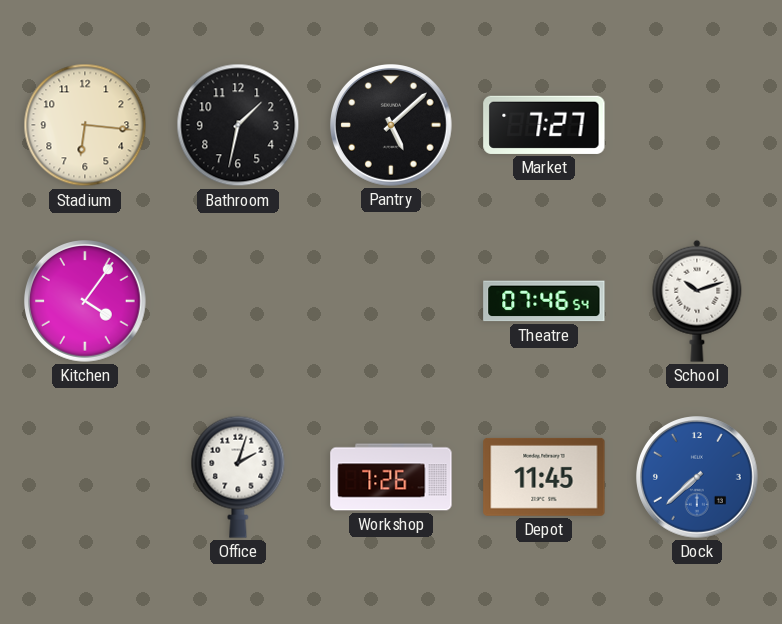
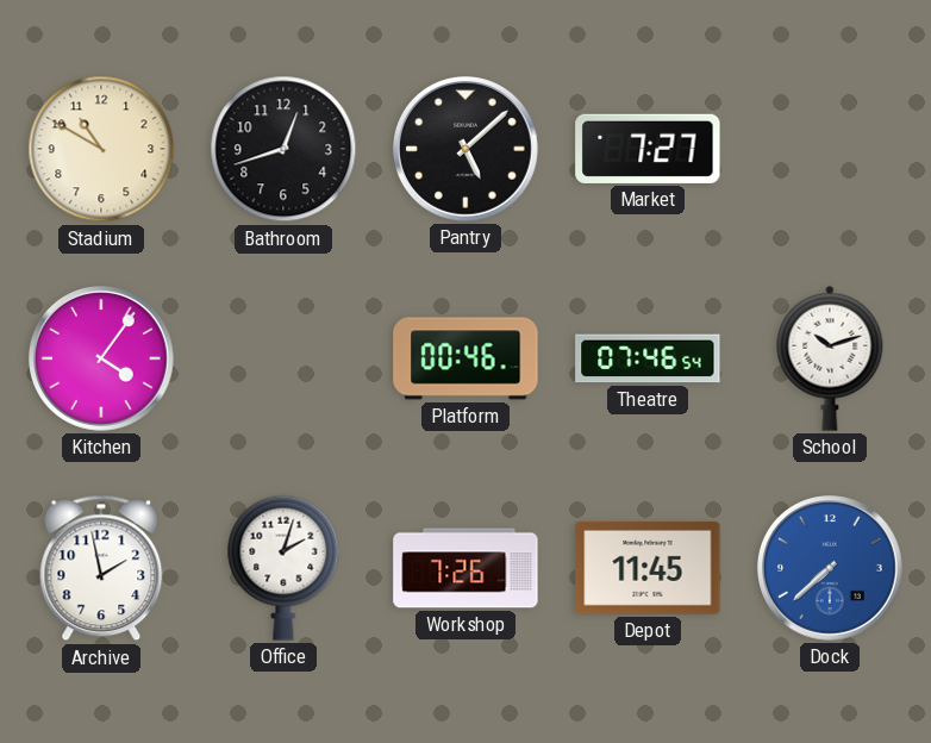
Stadium: 6:16 -> 10:50
Bathroom: 1:32 -> 12:42
Platform: none -> 00:46
Archive: none -> 1:58
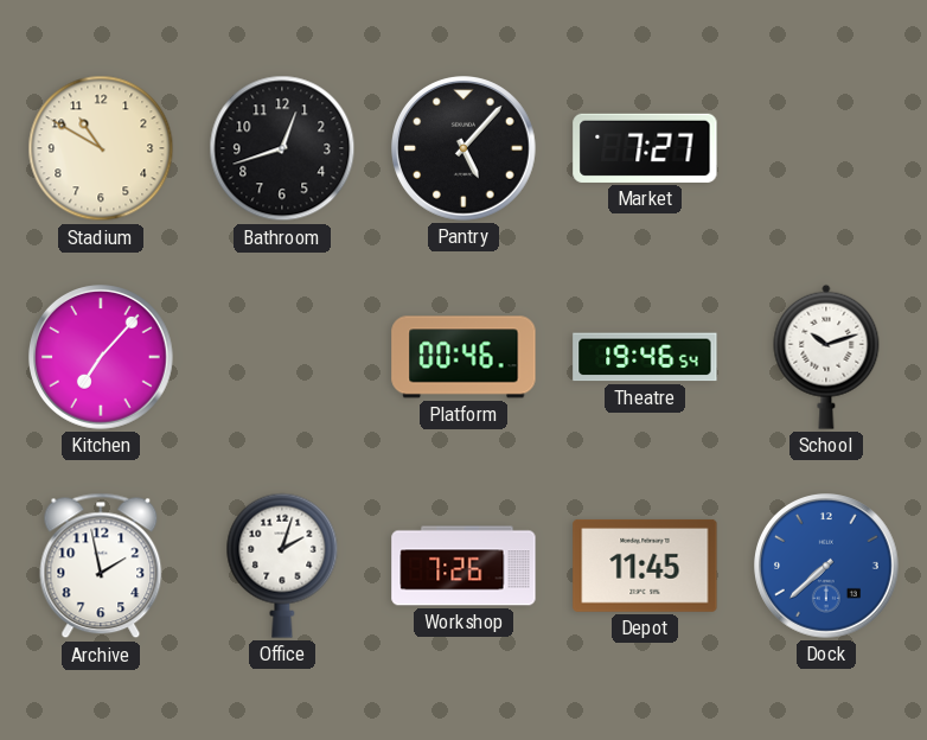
Pantry: 5:08 -> 5:07
Kitchen: 4:06 -> 7:07
Theatre: 07:46 -> 19:46
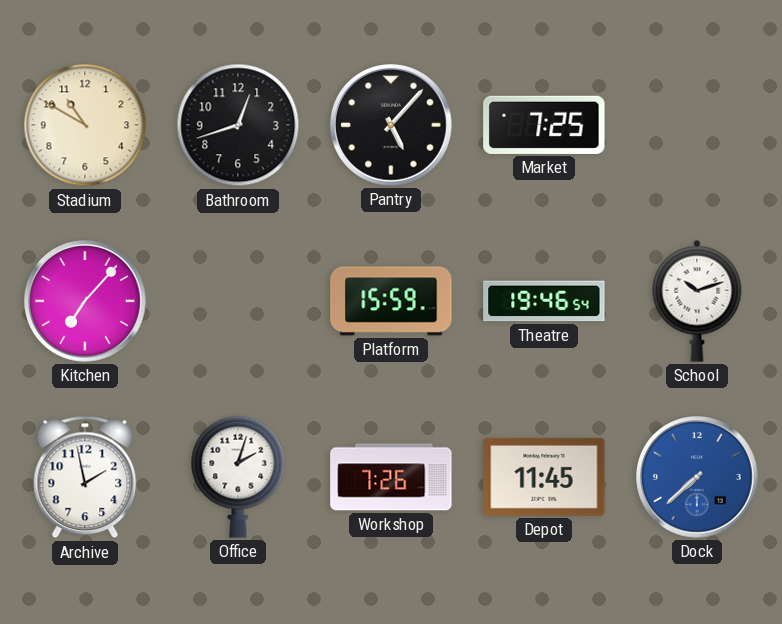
Market: 7:27 -> 7:25
Platform: 00:46 -> 15:59
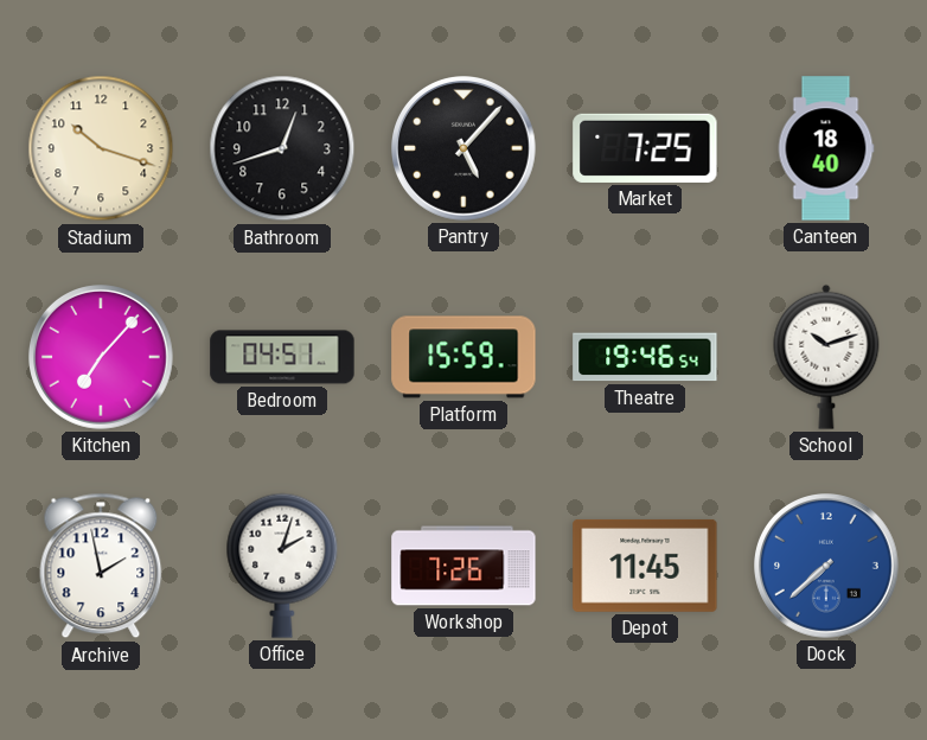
Stadium: 10:50 -> 10:18
Canteen: none -> 18:40
Bedroom: none -> 04:51
